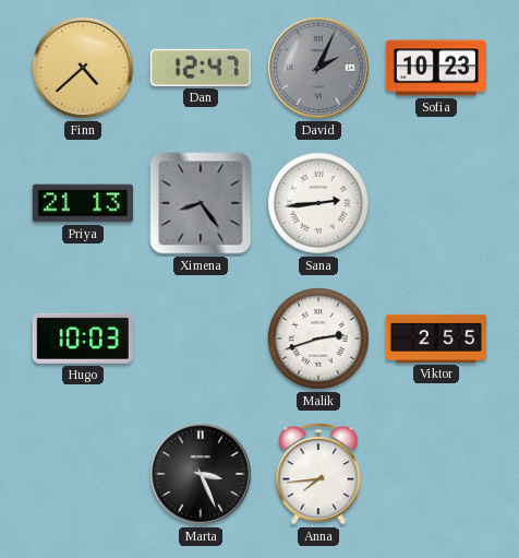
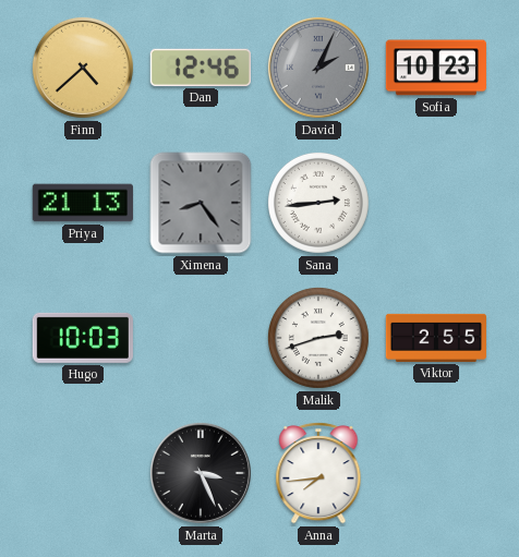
Dan: 12:47 -> 12:46
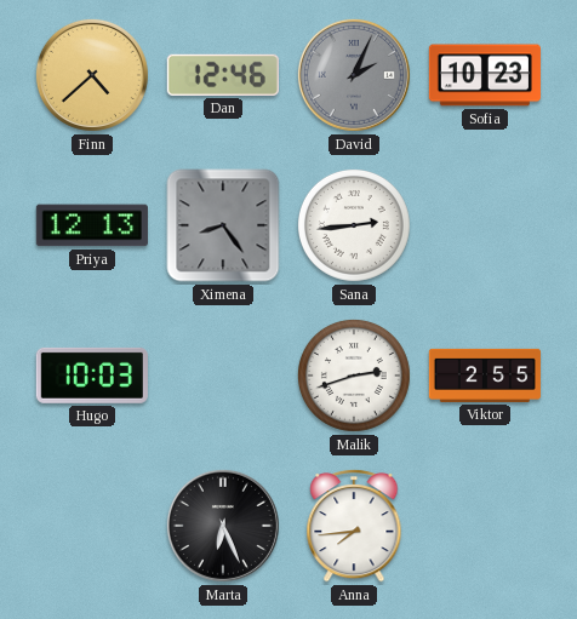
Priya: 21:13 -> 12:13
Marta: 3:26 -> 6:26
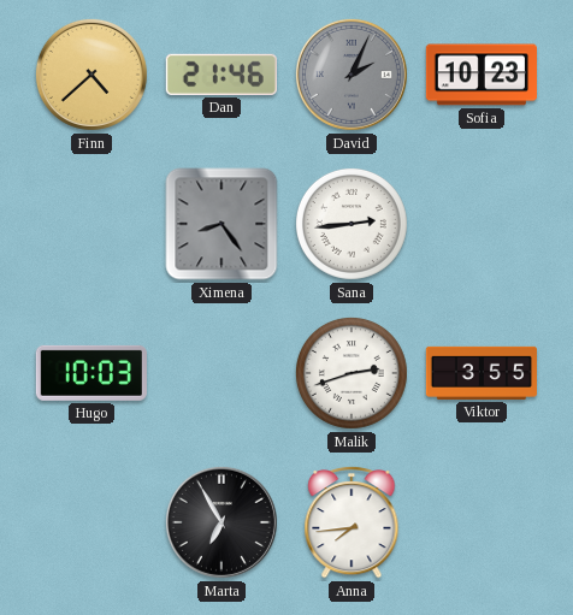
Dan: 12:46 -> 21:46
Priya: 12:13 -> none
Viktor: 2:55 -> 3:55
Marta: 6:26 -> 6:55
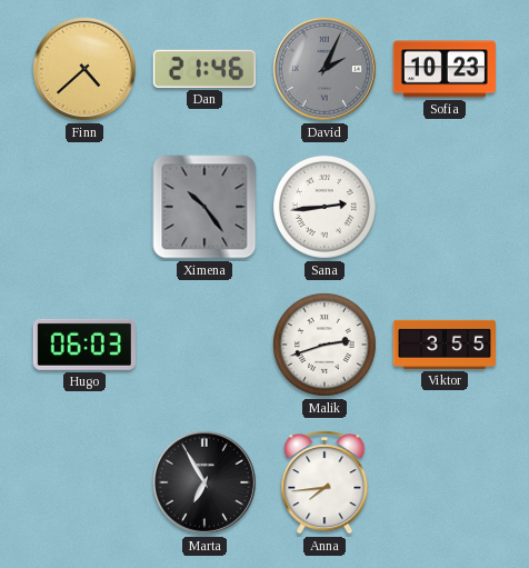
Ximena: 8:24 -> 10:24
Hugo: 10:03 -> 06:03
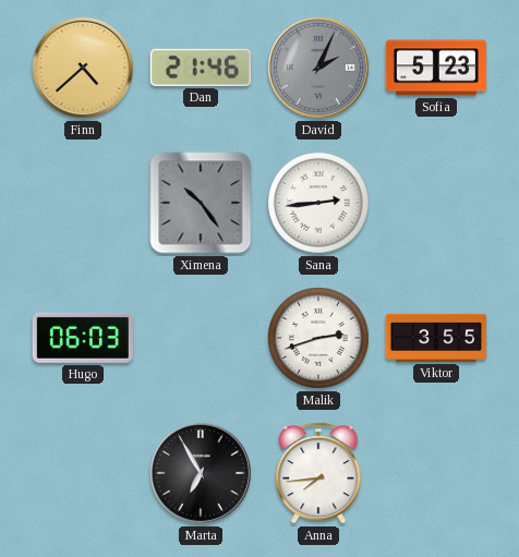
Sofia: 10:23 -> 5:23
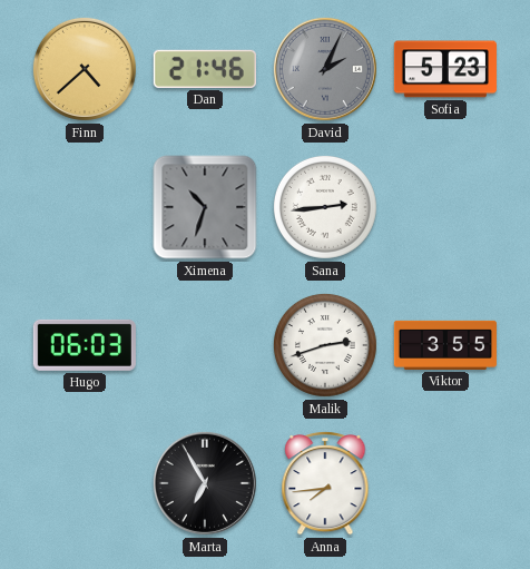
Ximena: 10:24 -> 10:33
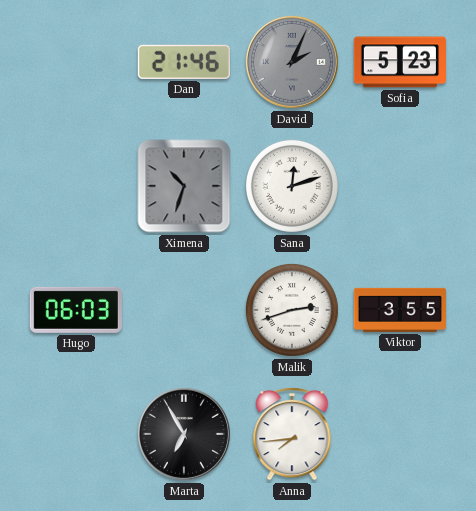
Finn: 4:38 -> none
Sana: 2:44 -> 12:12
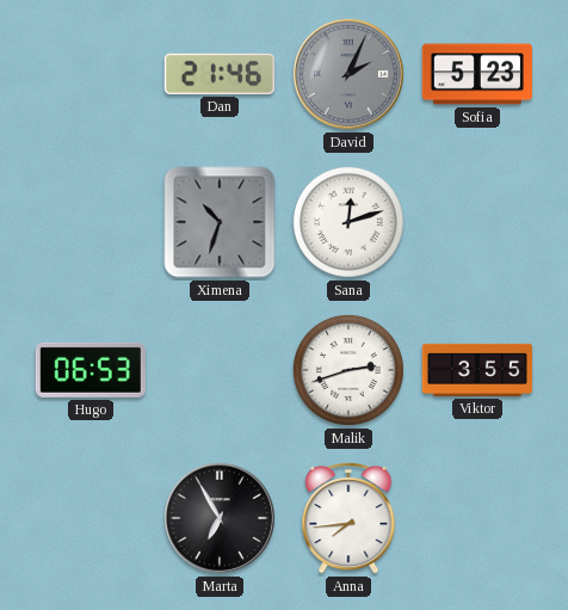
Hugo: 06:03 -> 06:53
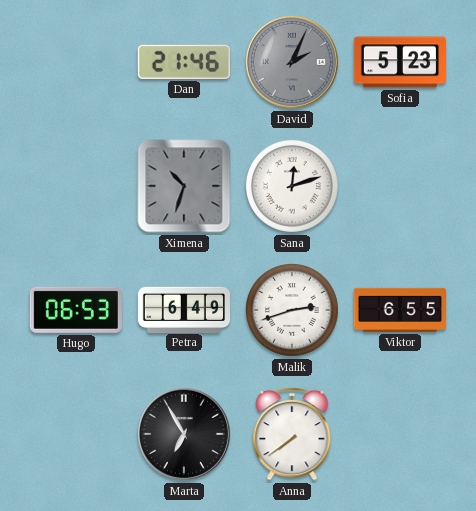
Petra: none -> 6:49
Viktor: 3:55 -> 6:55
Anna: 7:44 -> 7:39
